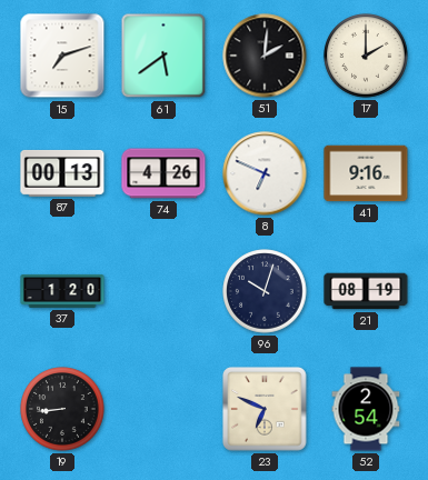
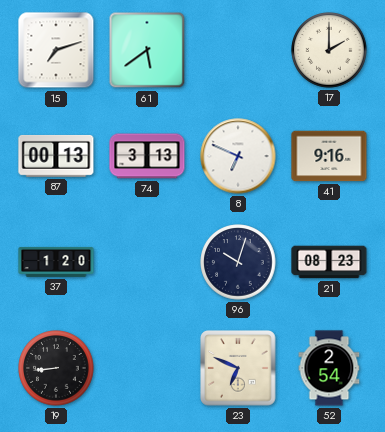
51: 2:01 -> none
74: 4:26 -> 3:13
21: 08:19 -> 08:23
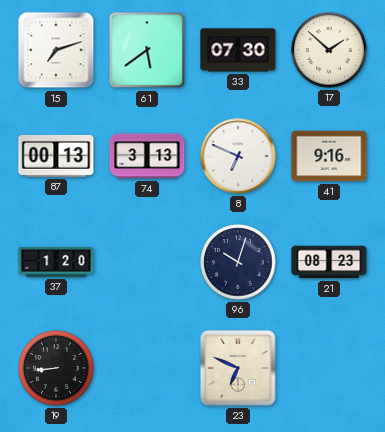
33: none -> 07:30
17: 2:00 -> 1:52
52: 2:54 -> none
